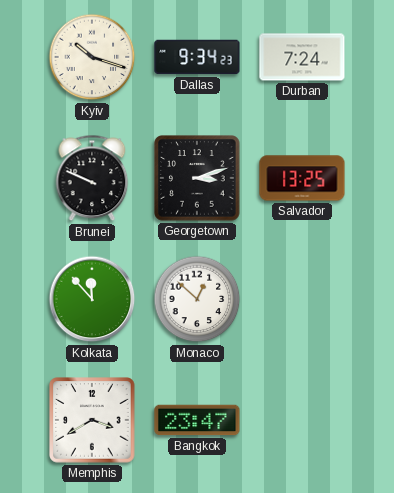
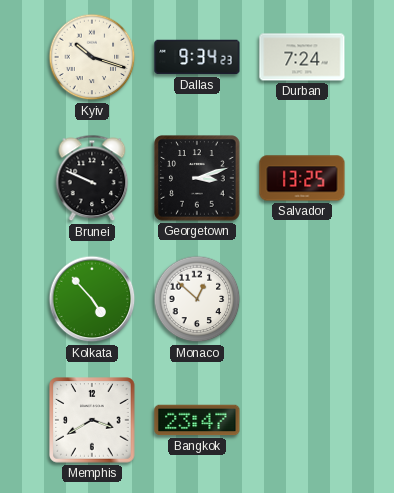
Kolkata: 11:53 -> 4:53
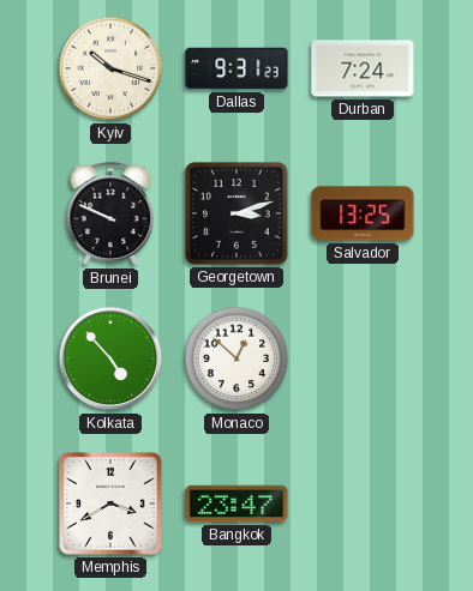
Dallas: 9:34 -> 9:31
